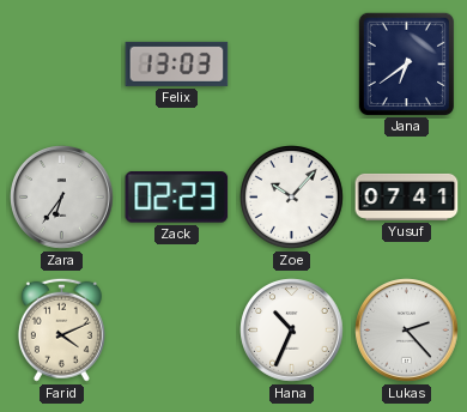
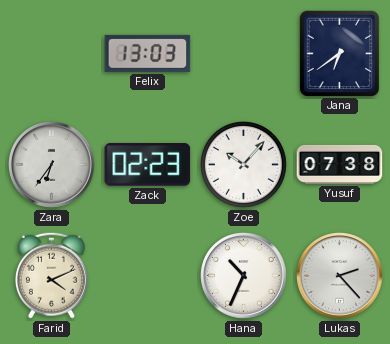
Yusuf: 07:41 -> 07:38
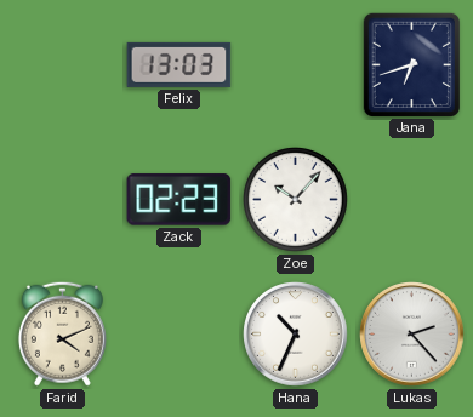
Jana: 6:39 -> 6:42
Zara: 6:36 -> none
Yusuf: 07:38 -> none
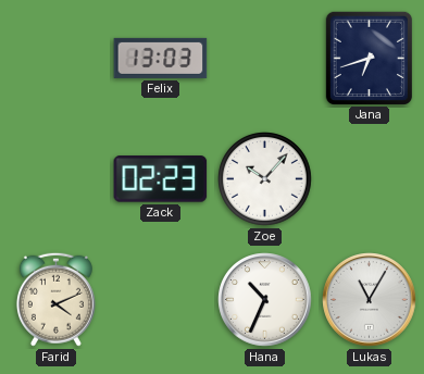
Lukas: 2:23 -> 11:05
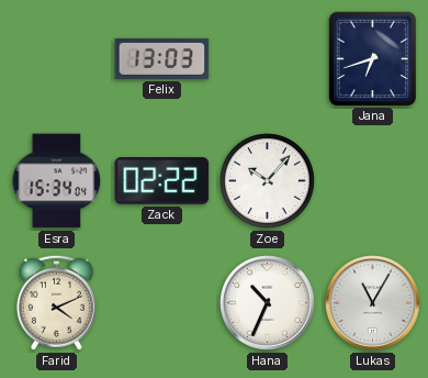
Esra: none -> 15:34
Zack: 02:23 -> 02:22
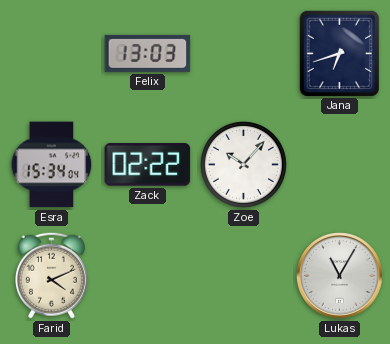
Hana: 10:34 -> none
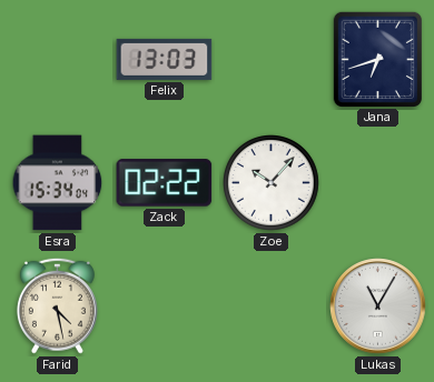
Farid: 4:11 -> 4:28
